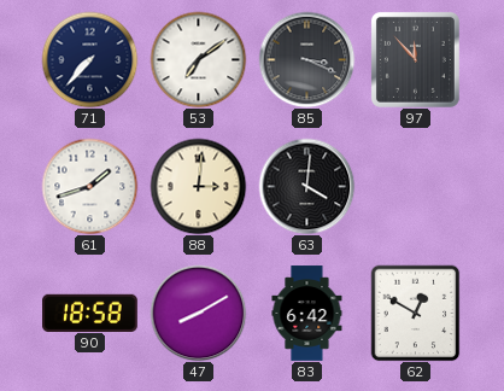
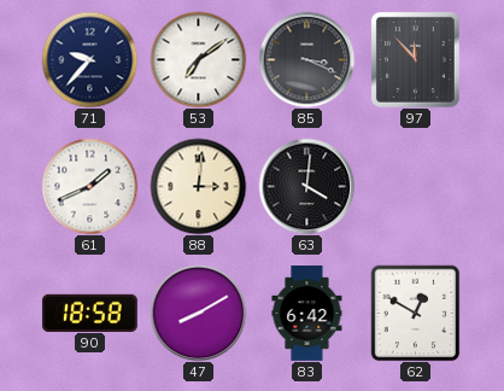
71: 7:37 -> 9:37
61: 1:42 -> 1:41
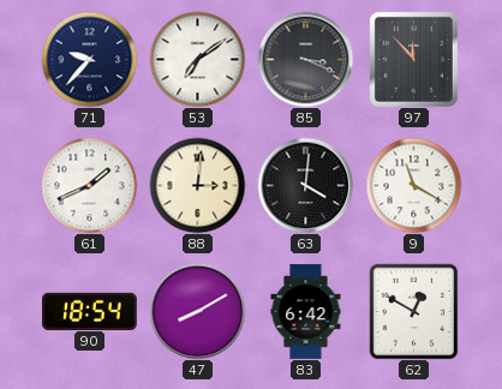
9: none -> 11:20
90: 18:58 -> 18:54
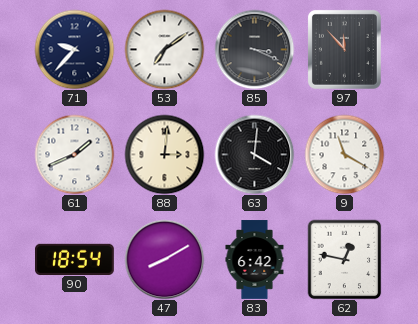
62: 12:50 -> 12:47
